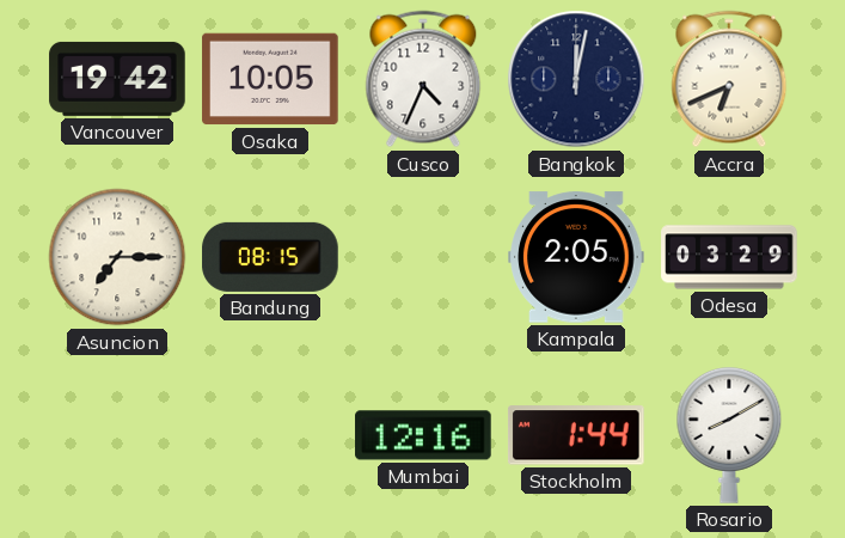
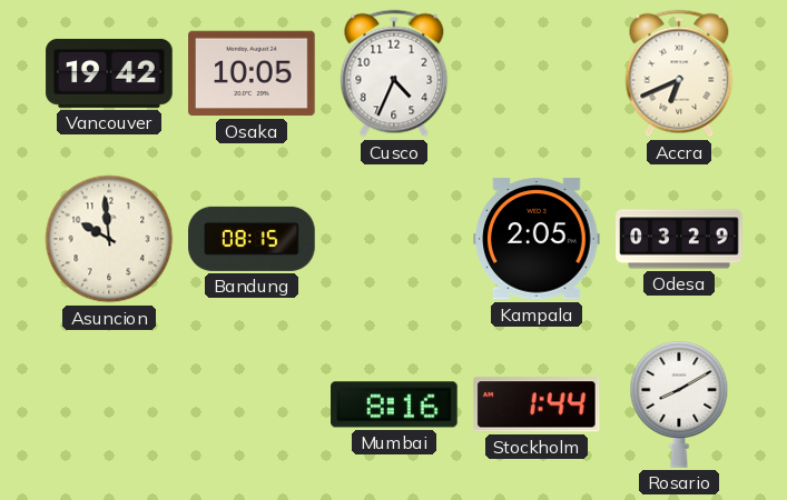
Bangkok: 12:02 -> none
Asuncion: 7:15 -> 9:59
Mumbai: 12:16 -> 8:16
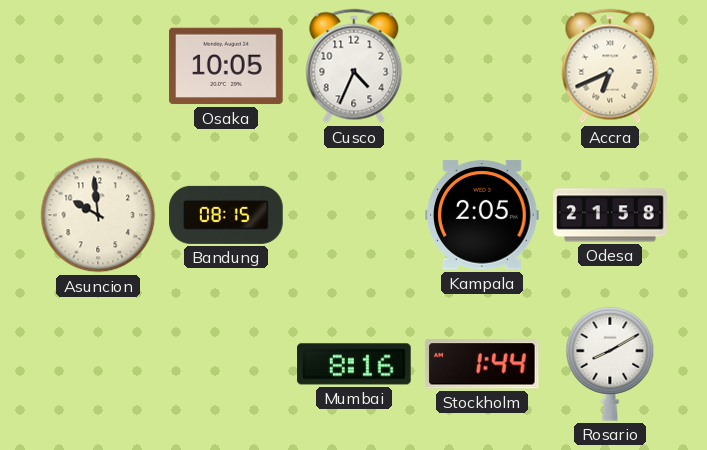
Vancouver: 19:42 -> none
Odesa: 03:29 -> 21:58
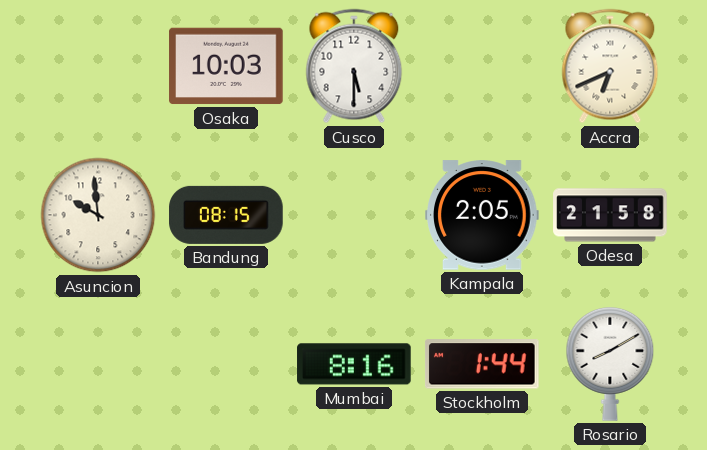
Osaka: 10:05 -> 10:03
Cusco: 4:34 -> 5:30
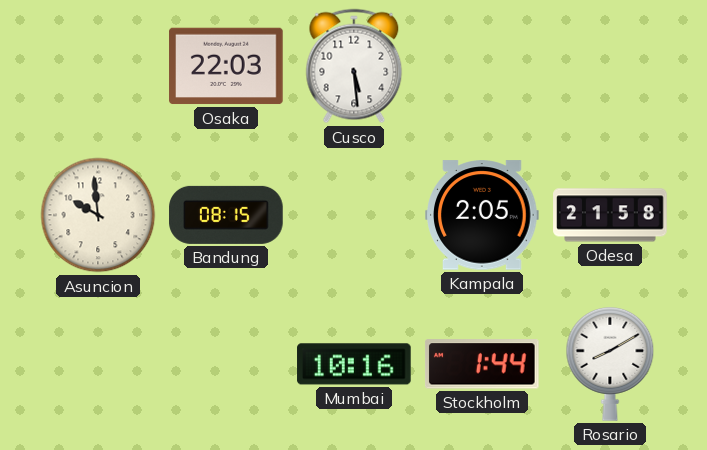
Osaka: 10:03 -> 22:03
Cusco: 5:30 -> 5:29
Accra: 6:41 -> none
Mumbai: 8:16 -> 10:16
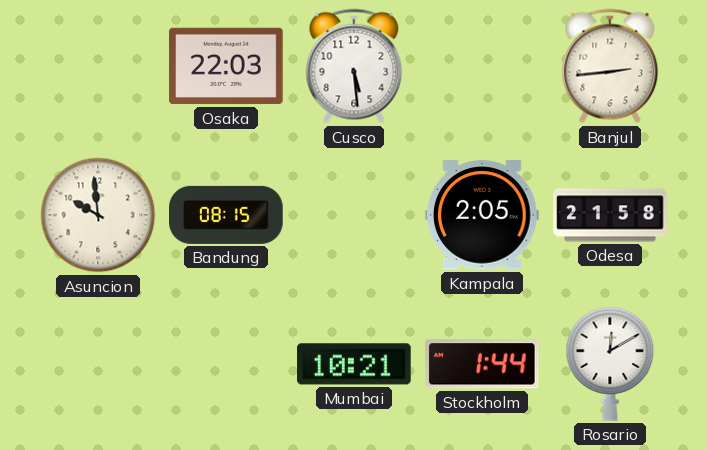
Banjul: none -> 2:44
Mumbai: 10:16 -> 10:21
Rosario: 8:10 -> 12:10
